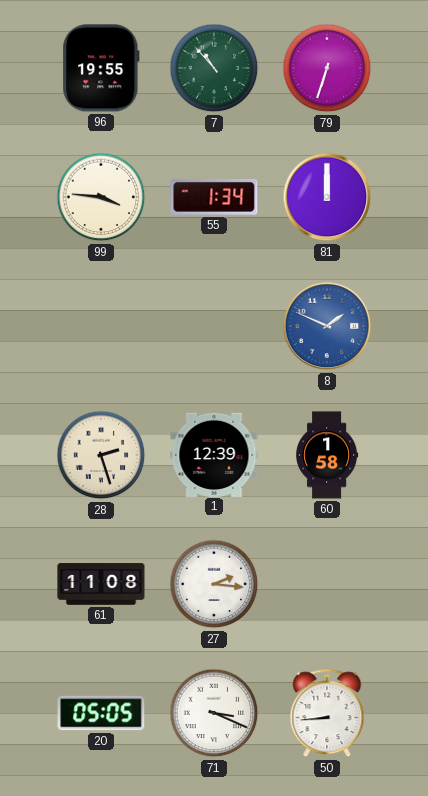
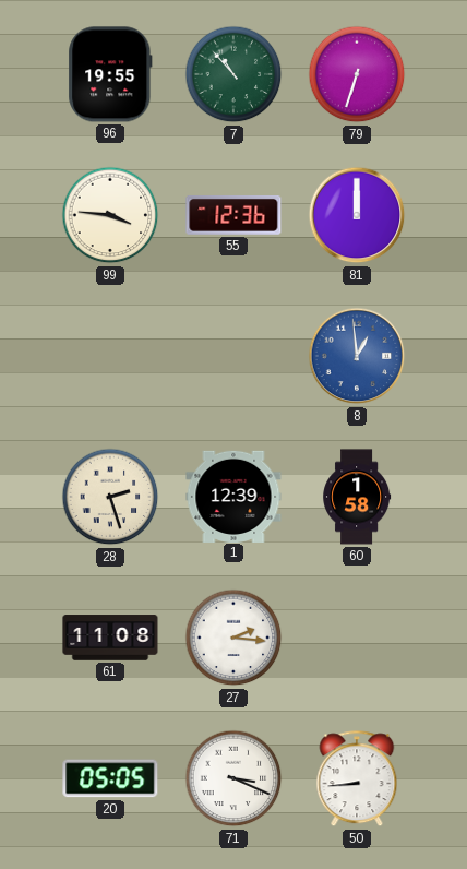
55: 1:34 -> 12:36
8: 1:49 -> 12:59
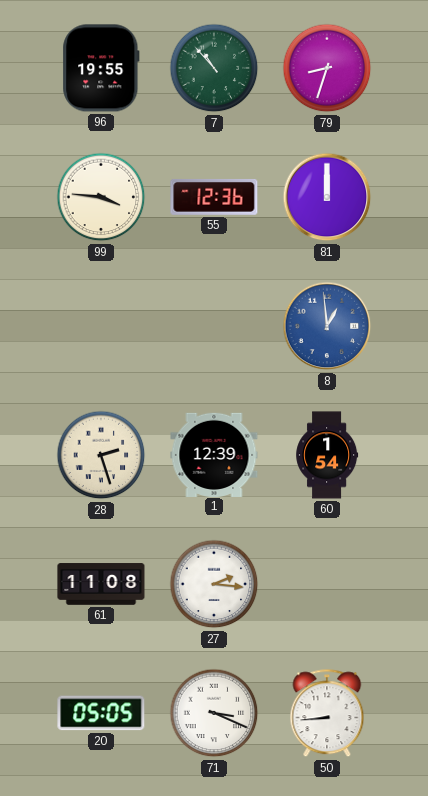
79: 6:33 -> 8:33
60: 1:58 -> 1:54
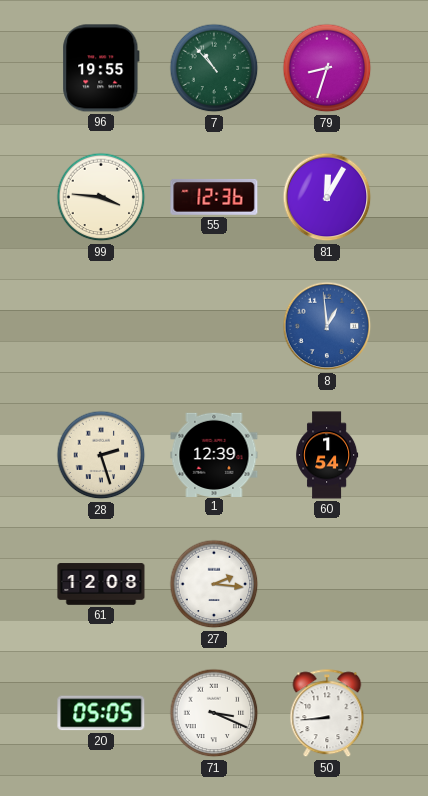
81: 12:00 -> 12:05
61: 11:08 -> 12:08
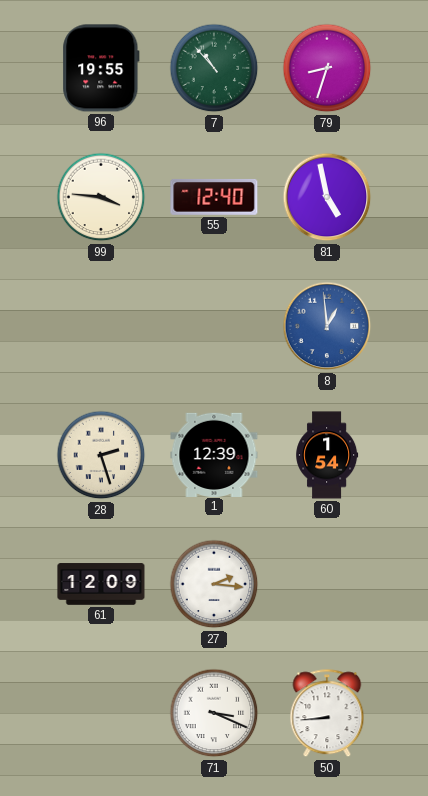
55: 12:36 -> 12:40
81: 12:05 -> 4:58
61: 12:08 -> 12:09
20: 05:05 -> none
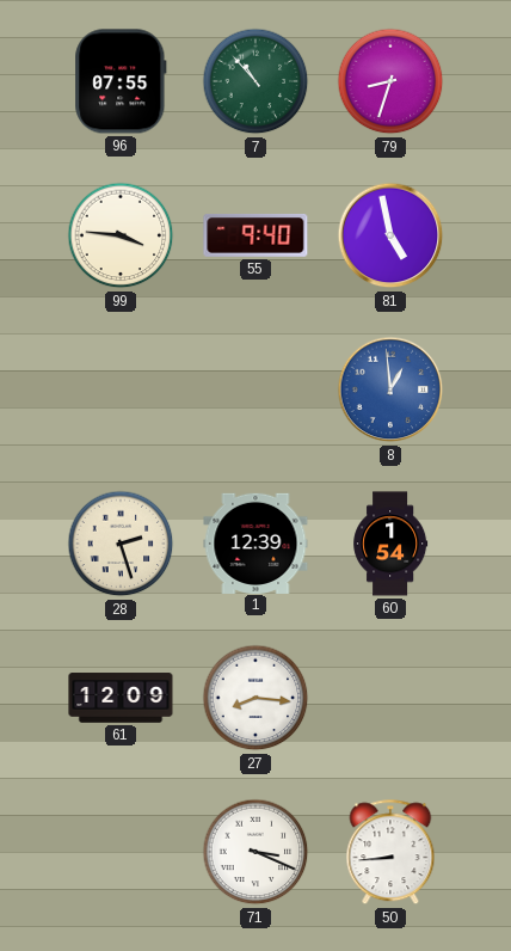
96: 19:55 -> 07:55
55: 12:40 -> 9:40
27: 2:16 -> 8:16
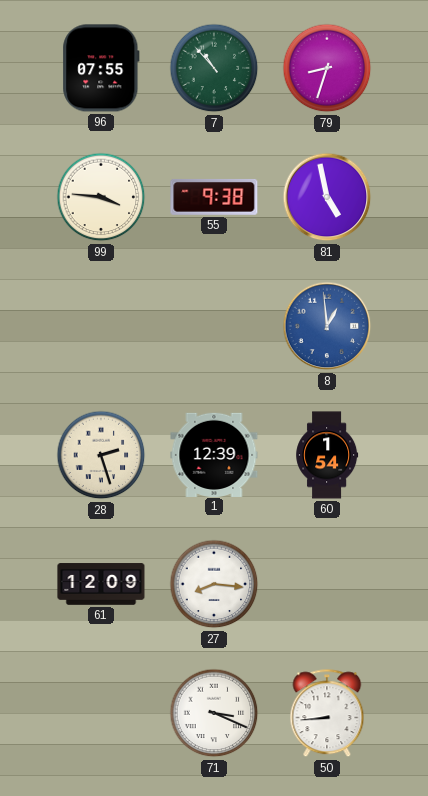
55: 9:40 -> 9:38
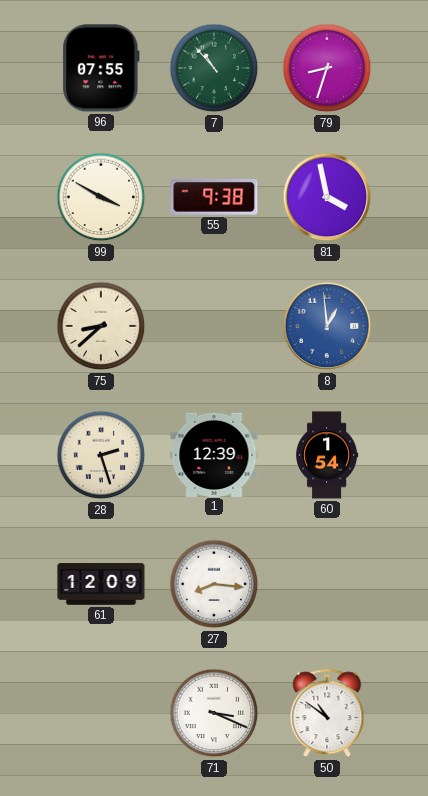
99: 3:46 -> 3:50
81: 4:58 -> 3:58
75: none -> 8:38
50: 8:44 -> 10:51
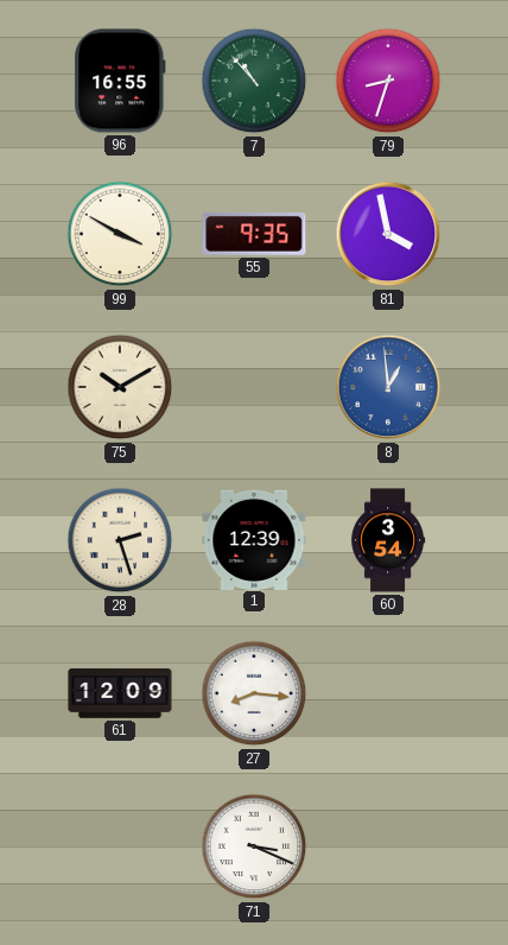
96: 07:55 -> 16:55
55: 9:38 -> 9:35
75: 8:38 -> 10:10
60: 1:54 -> 3:54
50: 10:51 -> none
